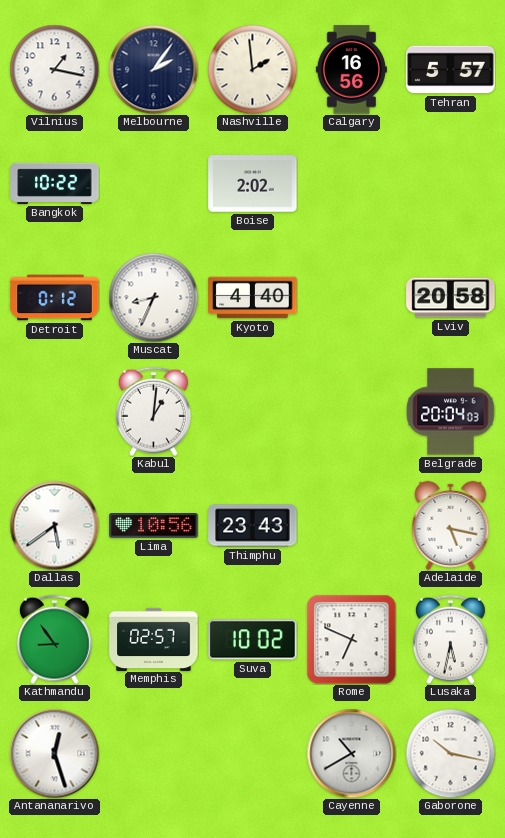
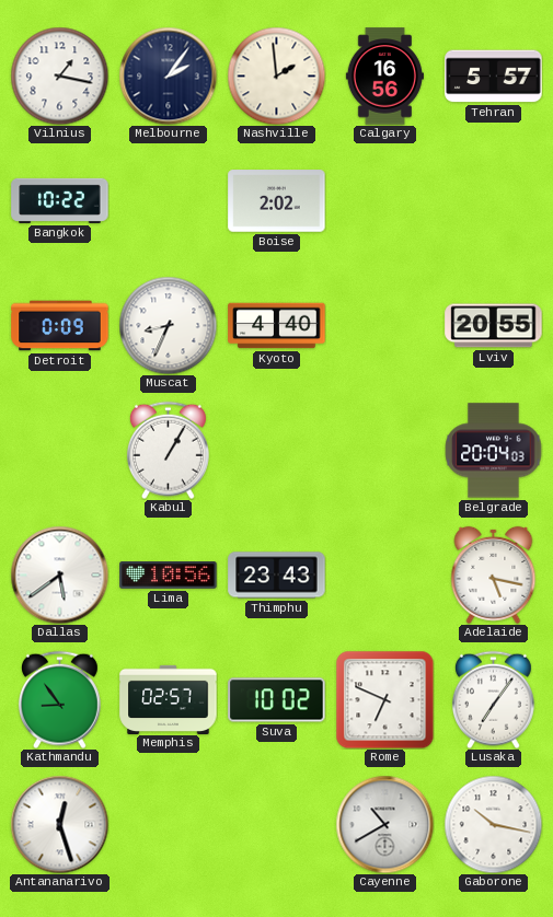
Detroit: 0:12 -> 0:09
Lviv: 20:58 -> 20:55
Kabul: 1:01 -> 1:05
Lusaka: 5:32 -> 7:06
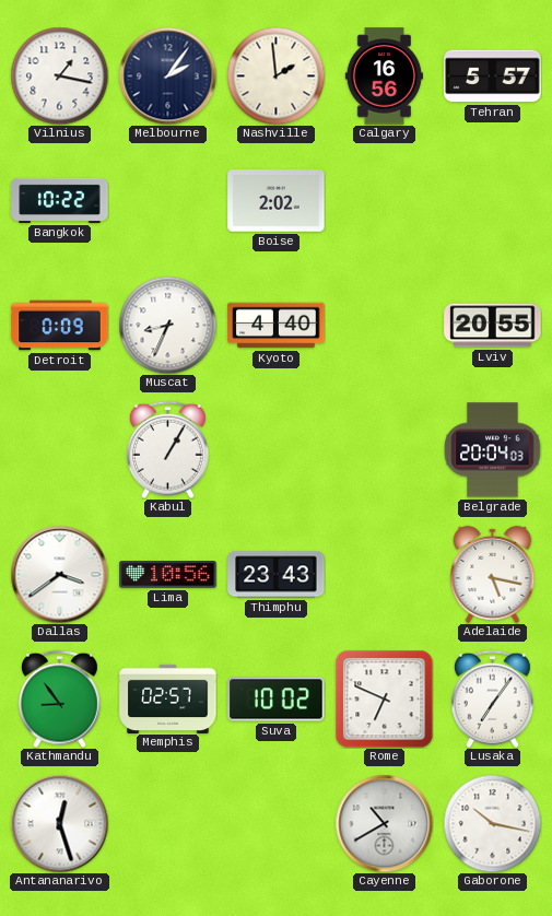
Dallas: 5:39 -> 3:39
